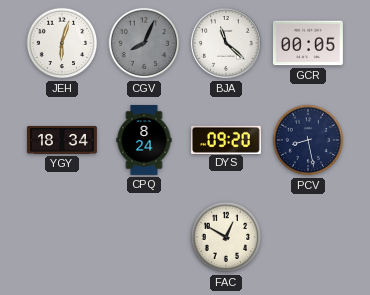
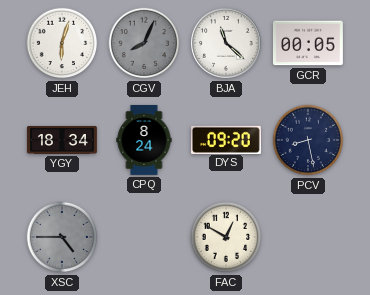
XSC: none -> 4:45
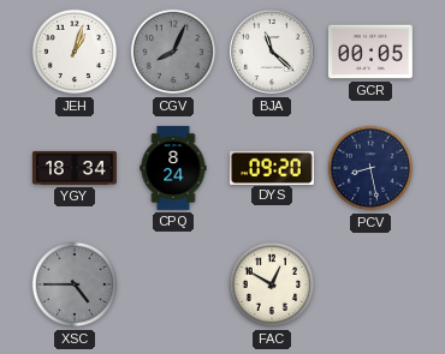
JEH: 6:03 -> 1:03
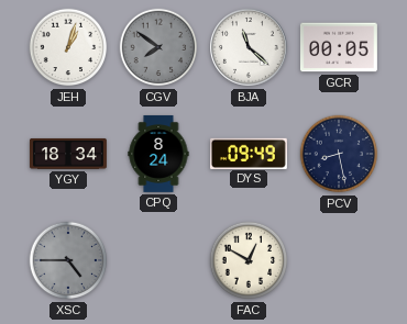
CGV: 8:04 -> 7:51
DYS: 09:20 -> 09:49
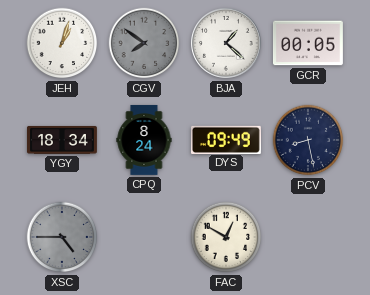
BJA: 11:22 -> 1:22
